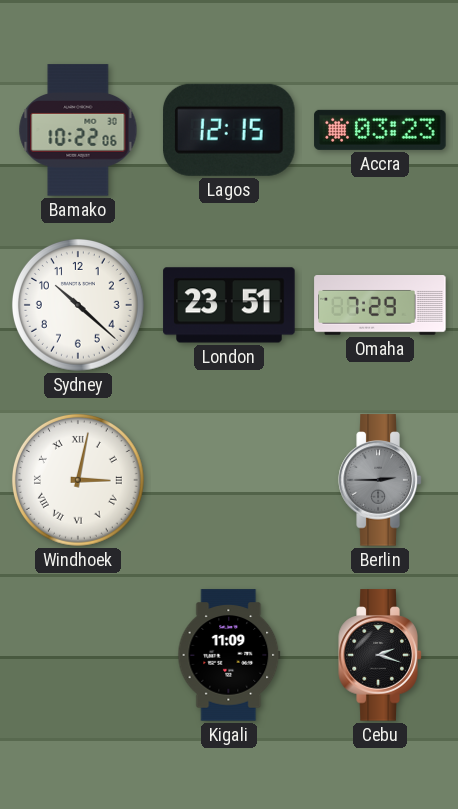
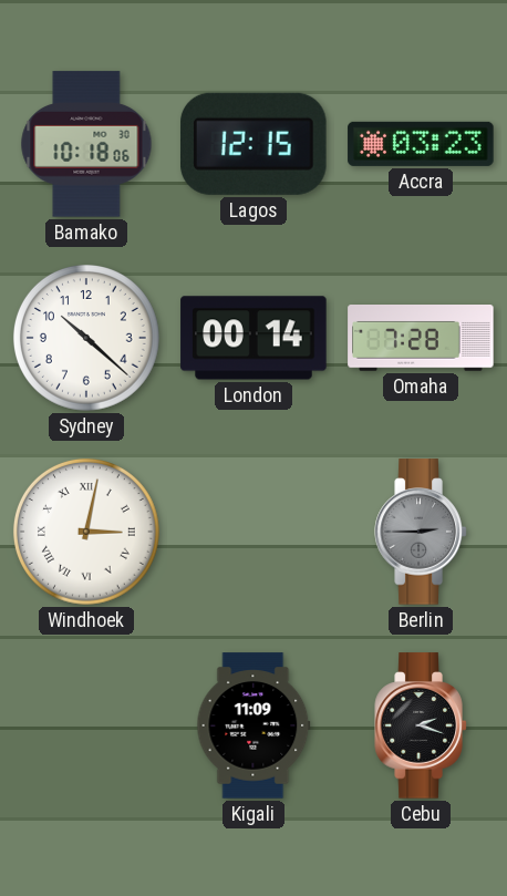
Bamako: 10:22 -> 10:18
London: 23:51 -> 00:14
Omaha: 7:29 -> 7:28
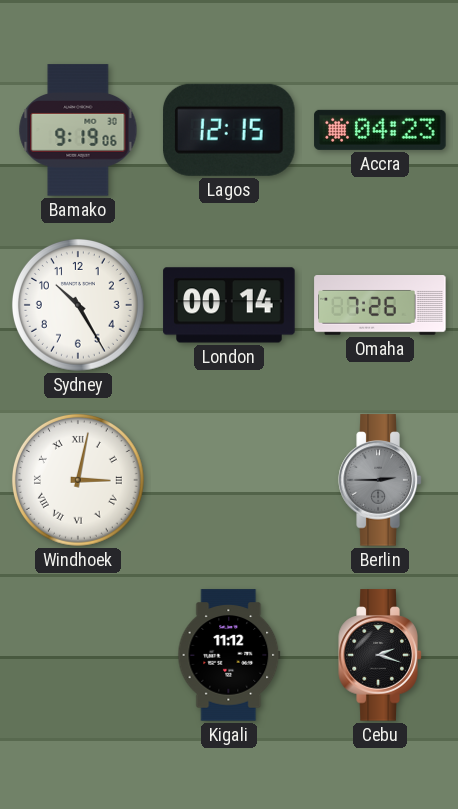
Bamako: 10:18 -> 9:19
Accra: 03:23 -> 04:23
Sydney: 10:22 -> 10:25
Omaha: 7:28 -> 7:26
Kigali: 11:09 -> 11:12
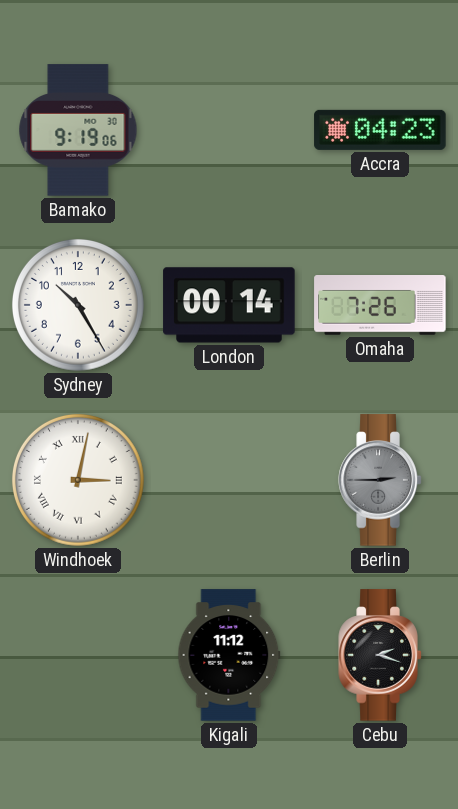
Lagos: 12:15 -> none
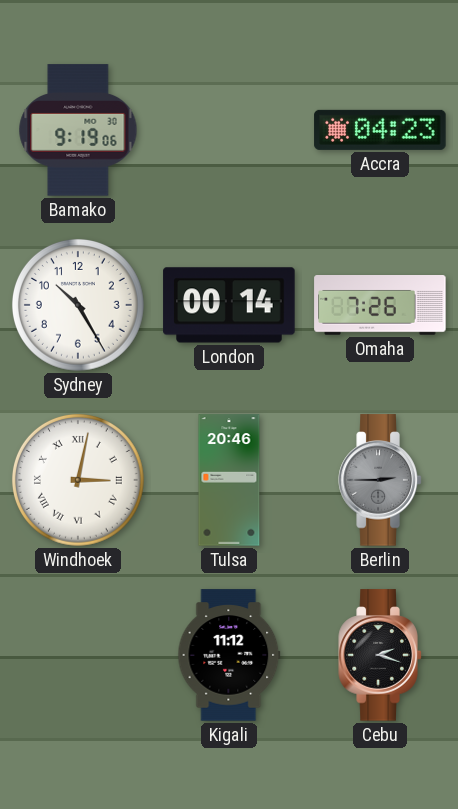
Tulsa: none -> 20:46
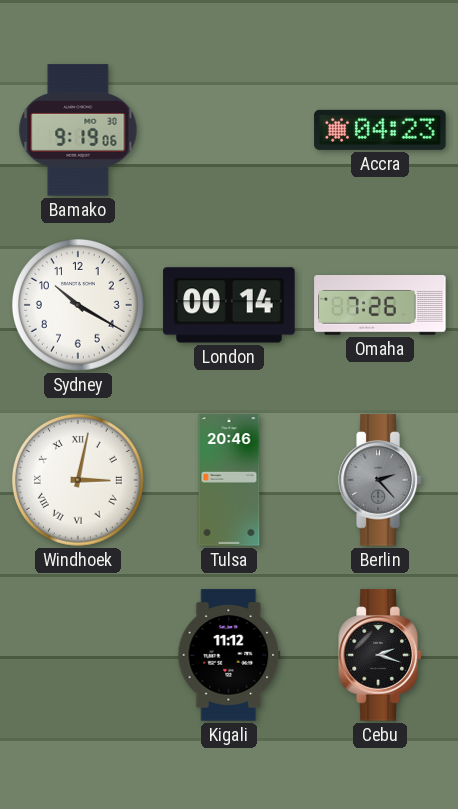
Sydney: 10:25 -> 10:20
Berlin: 2:45 -> 2:23
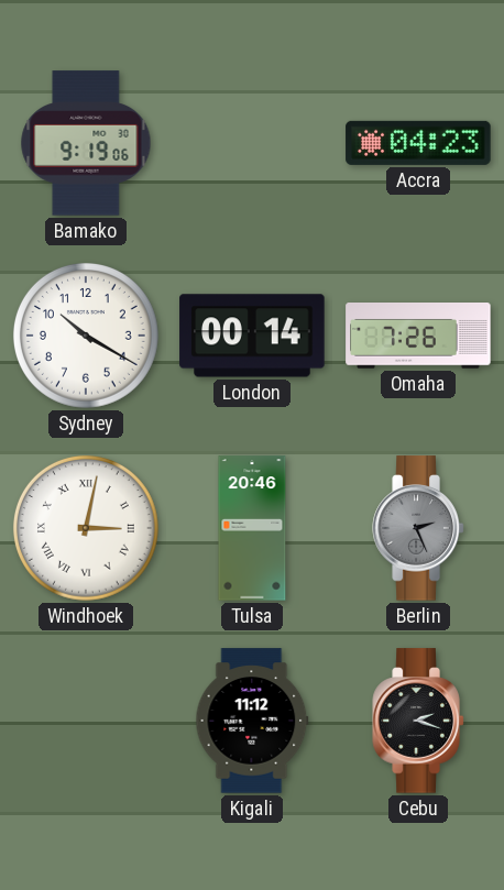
Berlin: 2:23 -> 2:26
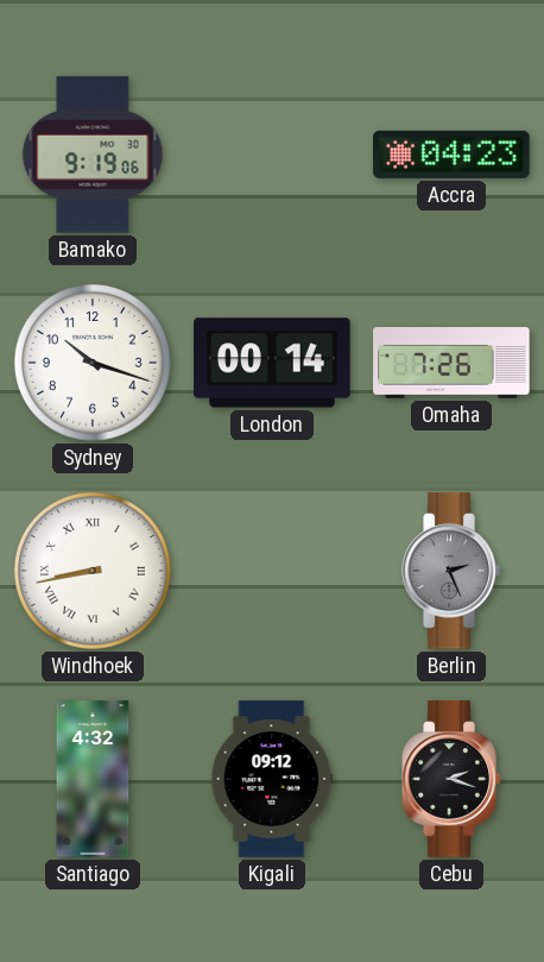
Sydney: 10:20 -> 10:18
Windhoek: 3:02 -> 8:43
Tulsa: 20:46 -> none
Santiago: none -> 4:32
Kigali: 11:12 -> 09:12
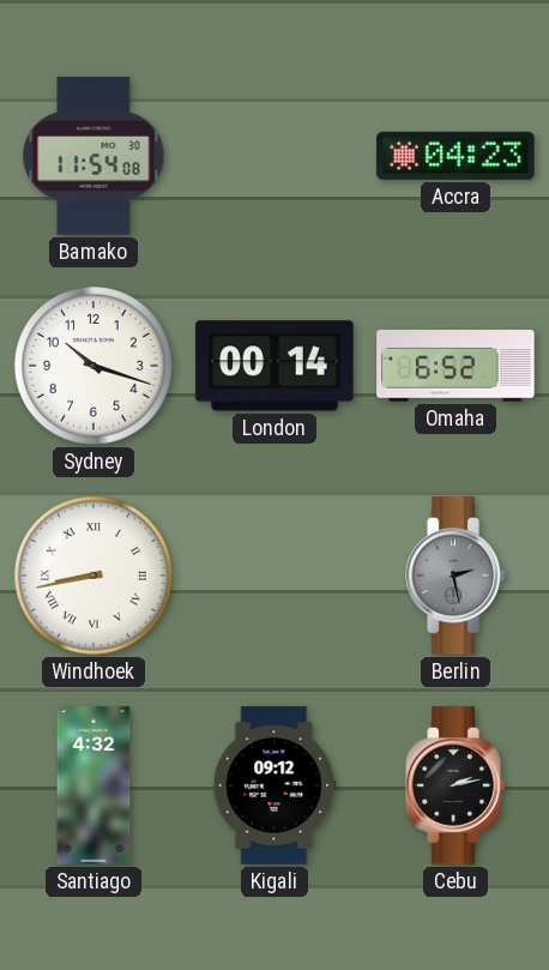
Bamako: 9:19 -> 11:54
Omaha: 7:26 -> 6:52
Berlin: 2:26 -> 2:28
Cebu: 2:18 -> 2:13
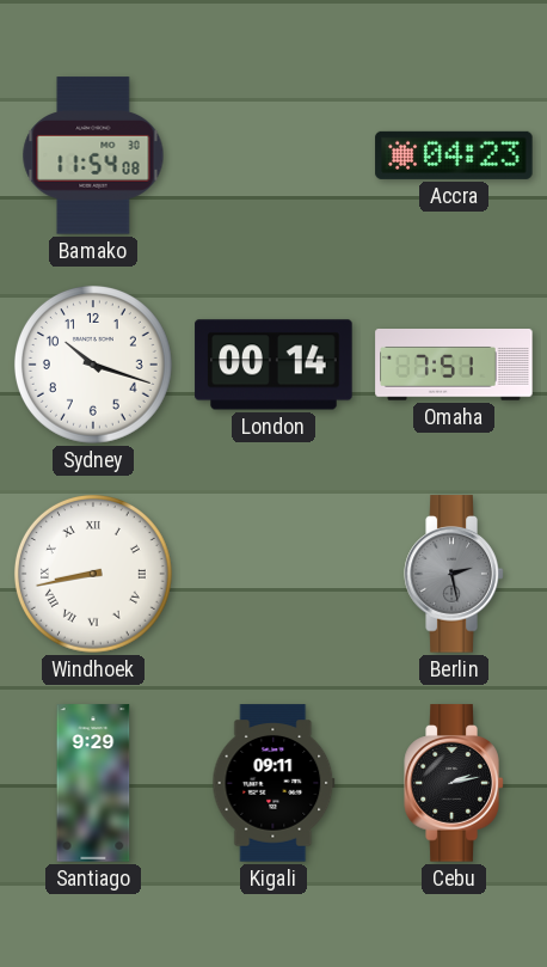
Omaha: 6:52 -> 7:51
Santiago: 4:32 -> 9:29
Kigali: 09:12 -> 09:11
